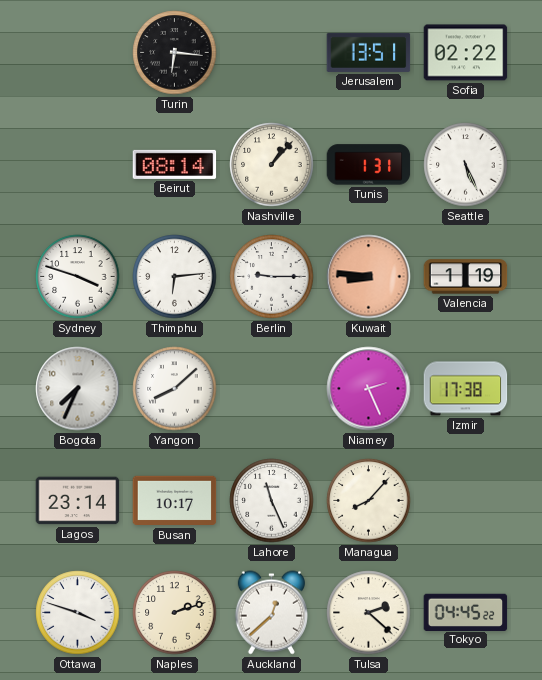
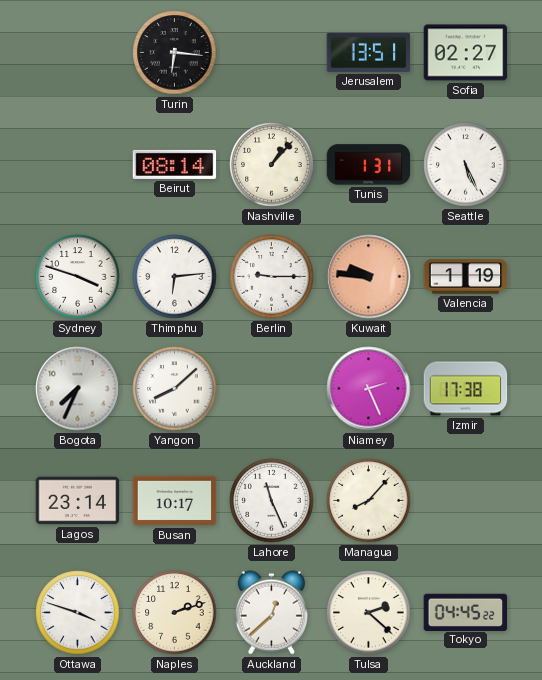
Sofia: 02:22 -> 02:27
Kuwait: 8:46 -> 9:46
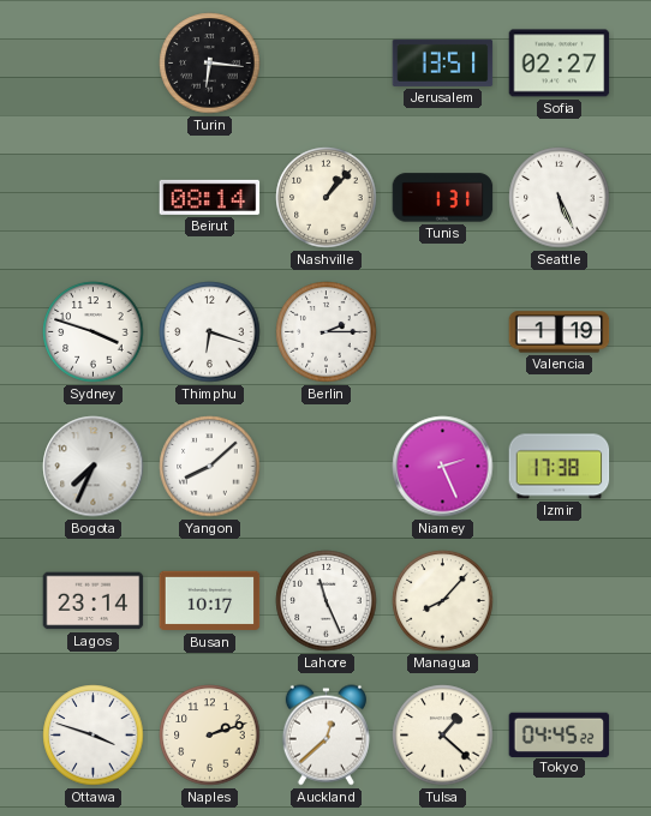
Thimphu: 6:14 -> 6:18
Berlin: 9:15 -> 2:15
Kuwait: 9:46 -> none
Tulsa: 2:22 -> 1:22
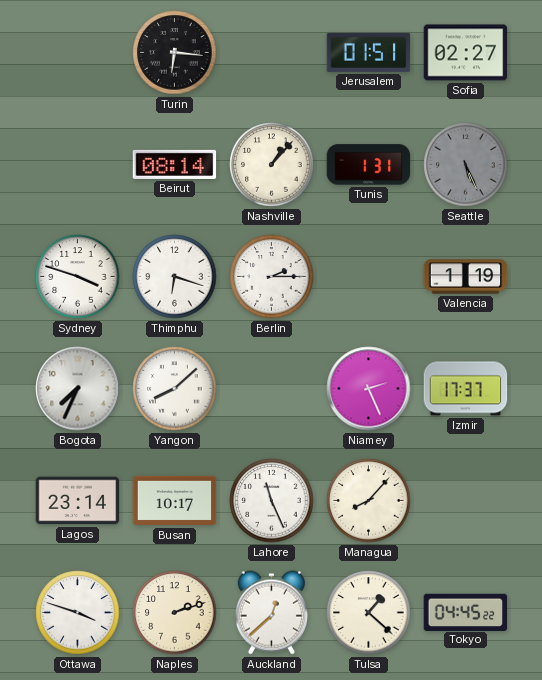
Jerusalem: 13:51 -> 01:51
Seattle dial: white -> grey
Izmir: 17:38 -> 17:37
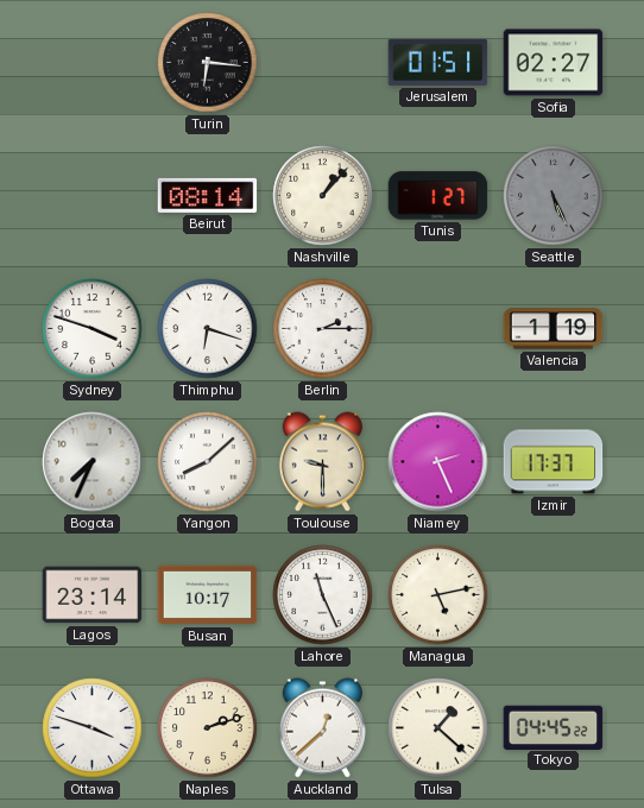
Tunis: 1:31 -> 1:27
Toulouse: none -> 9:30
Managua: 8:07 -> 5:13
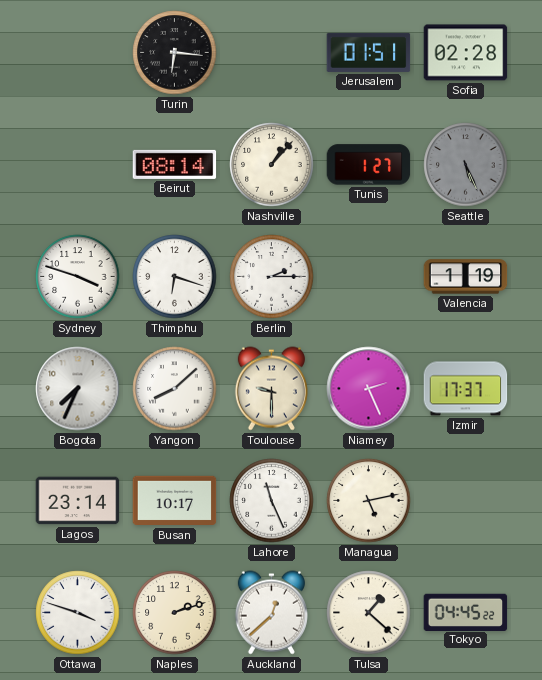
Sofia: 02:27 -> 02:28
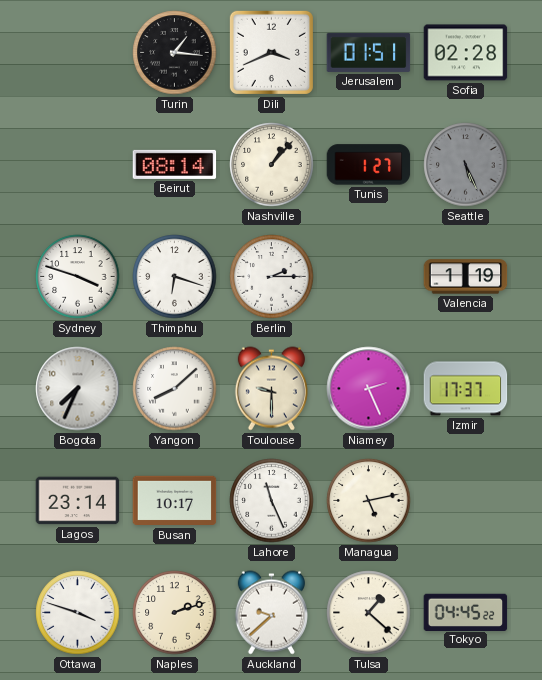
Turin: 6:16 -> 1:16
Dili: none -> 3:41
Auckland: 12:38 -> 9:38
